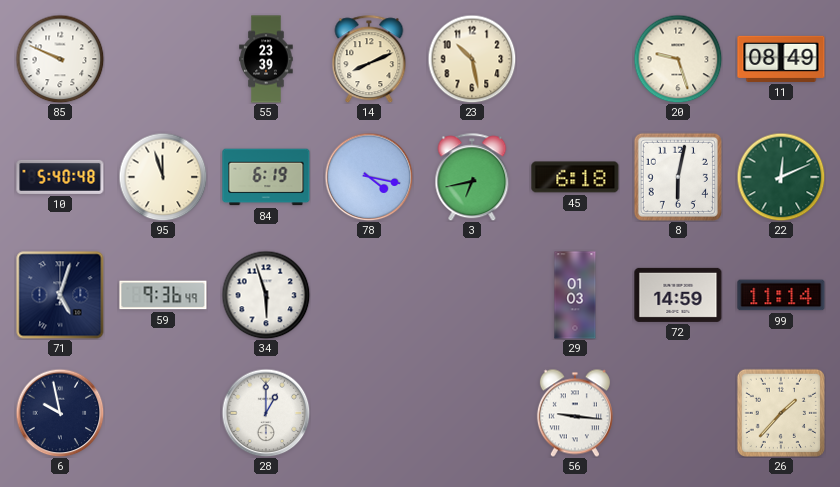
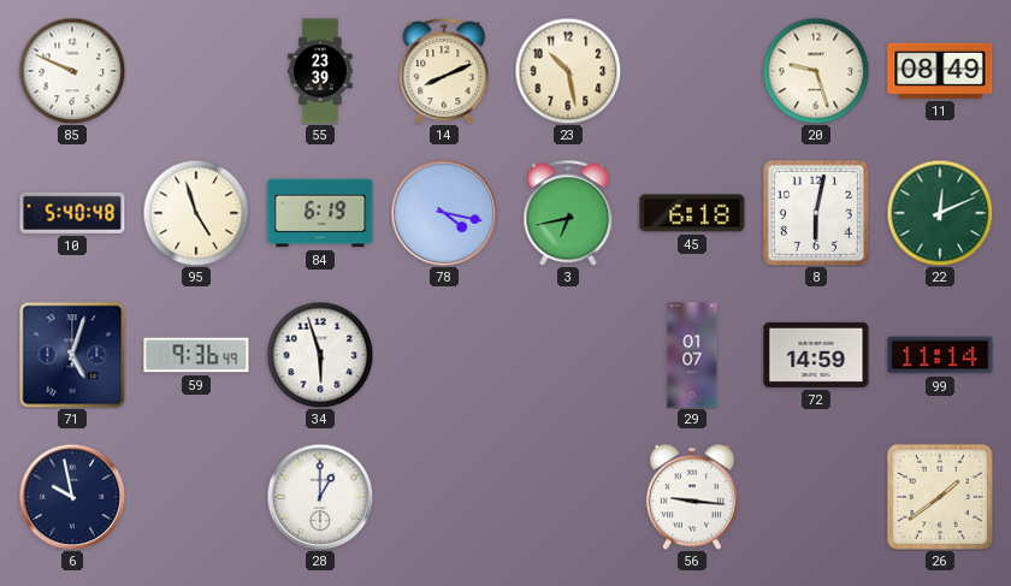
95: 11:57 -> 4:57
29: 01:03 -> 01:07
26: 1:37 -> 1:39
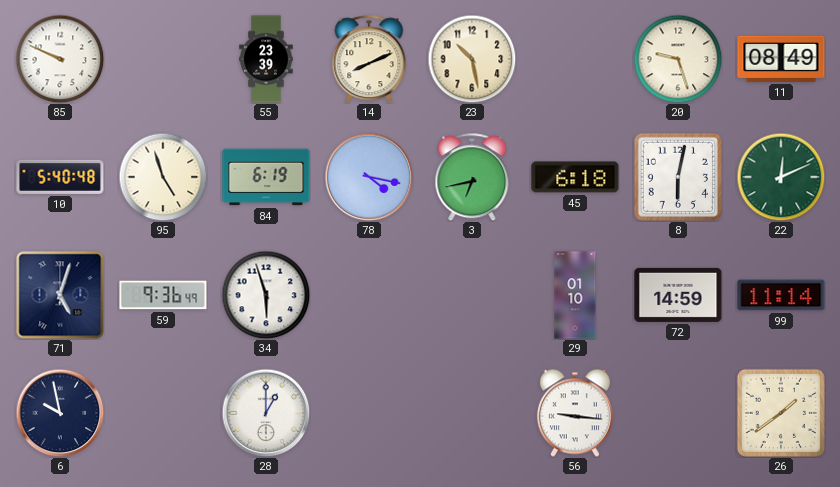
29: 01:07 -> 01:10
